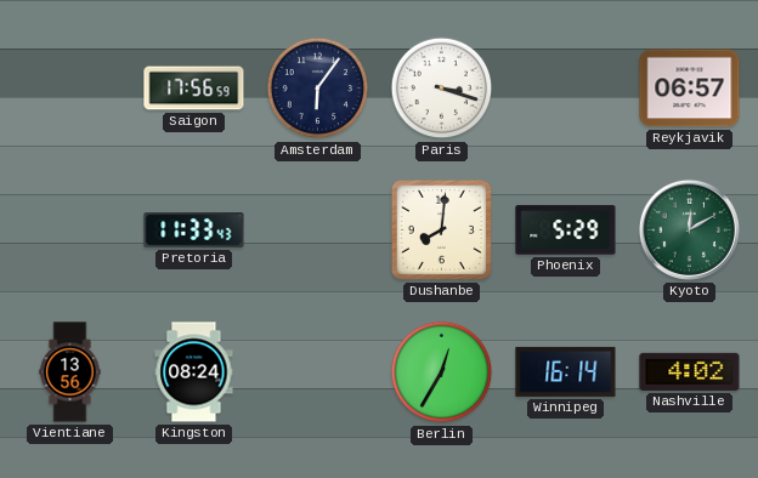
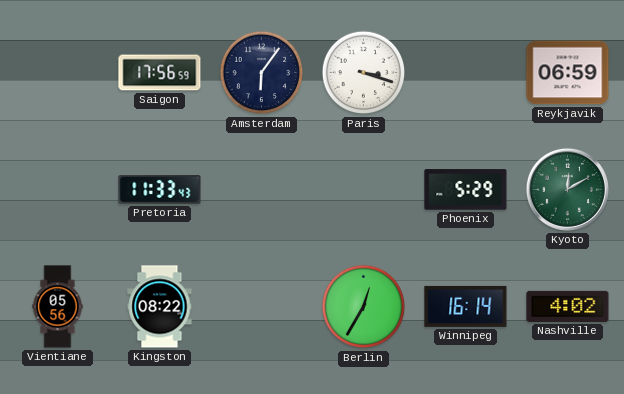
Reykjavik: 06:57 -> 06:59
Dushanbe: 8:01 -> none
Vientiane: 13:56 -> 05:56
Kingston: 08:24 -> 08:22
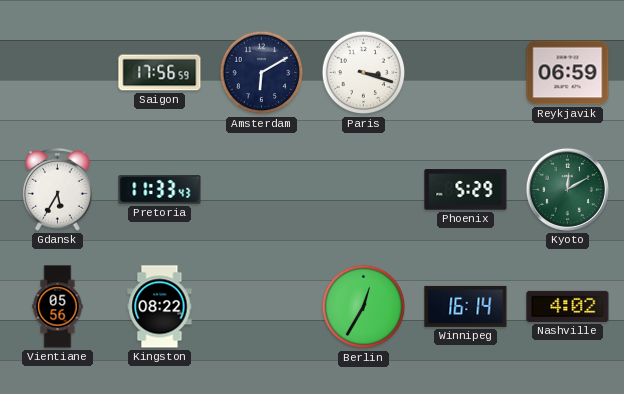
Amsterdam: 6:06 -> 6:10
Gdansk: none -> 5:35
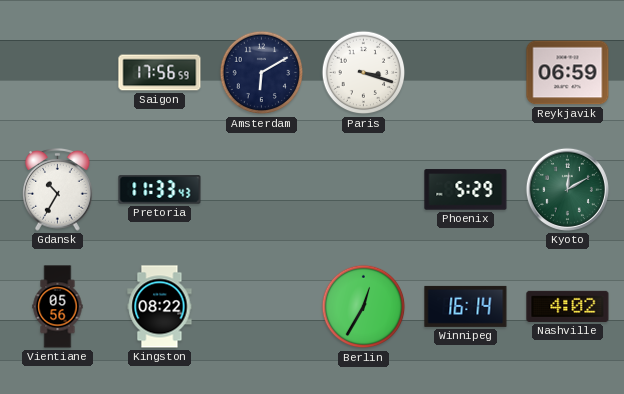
Gdansk: 5:35 -> 10:35
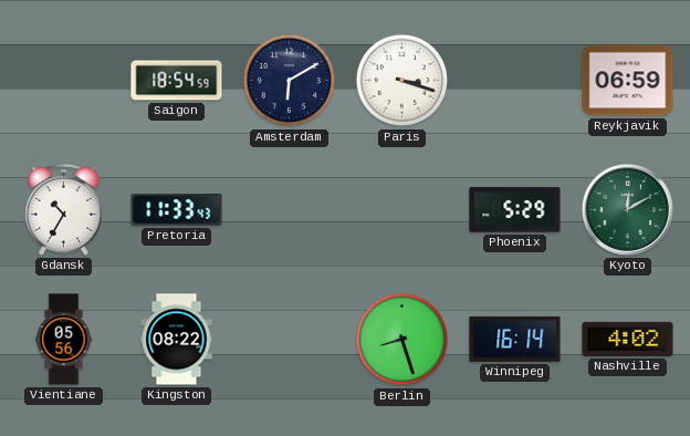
Saigon: 17:56 -> 18:54
Berlin: 12:35 -> 8:27
